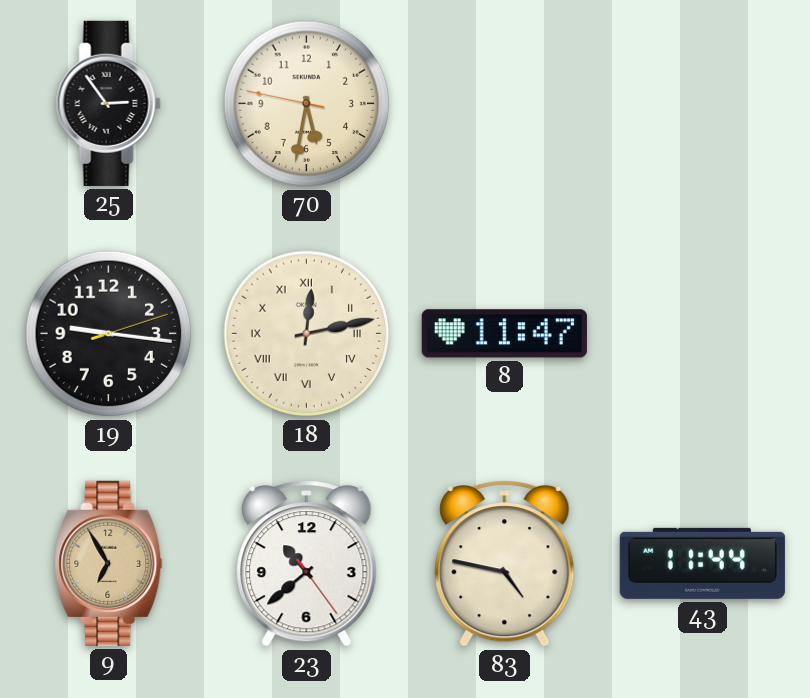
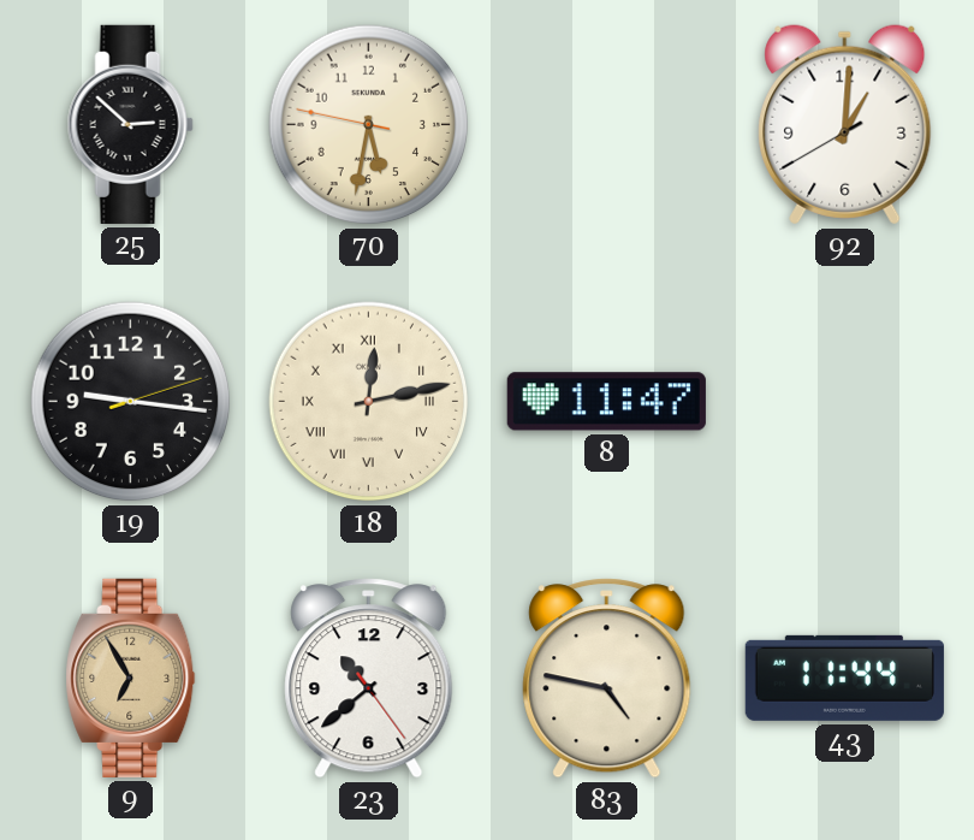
25: 2:54 -> 2:52
92: none -> 1:00
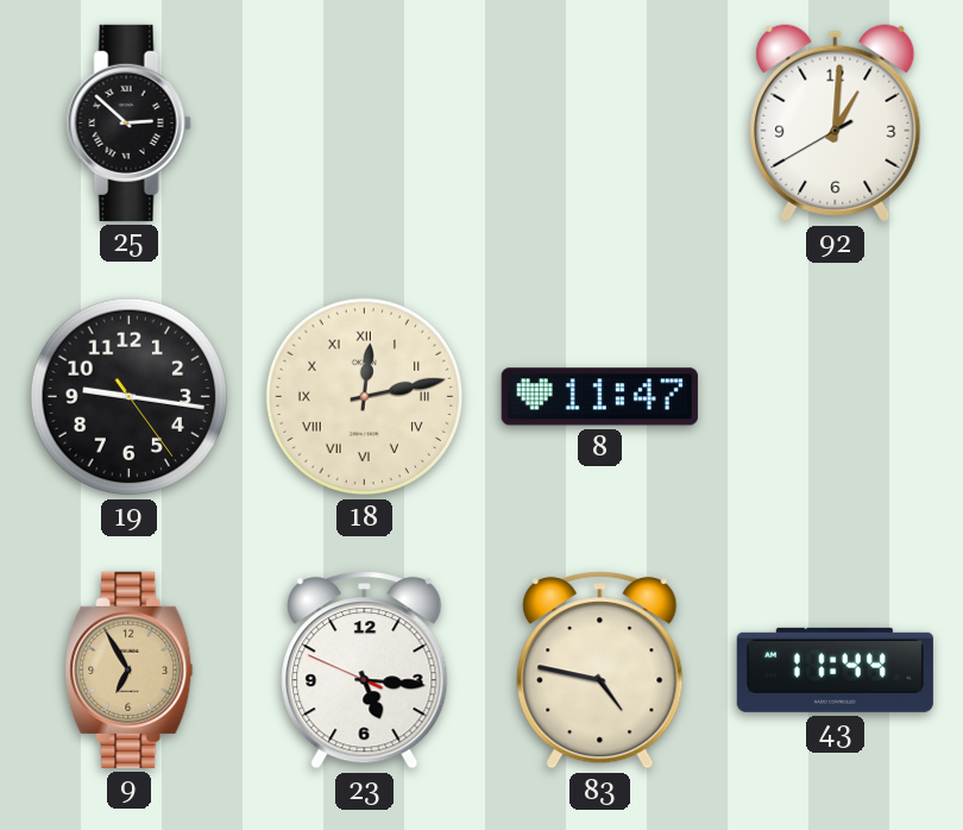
70: 5:31 -> none
19: 9:16:12 -> 9:16:24
23: 10:38 -> 5:15
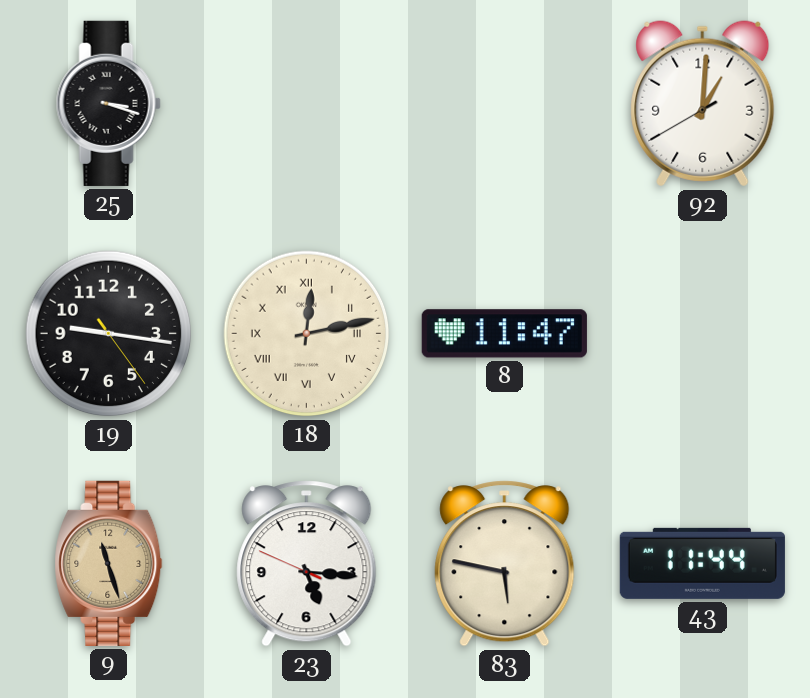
25: 2:52 -> 3:18
9: 6:55 -> 11:27
83: 4:47 -> 5:47
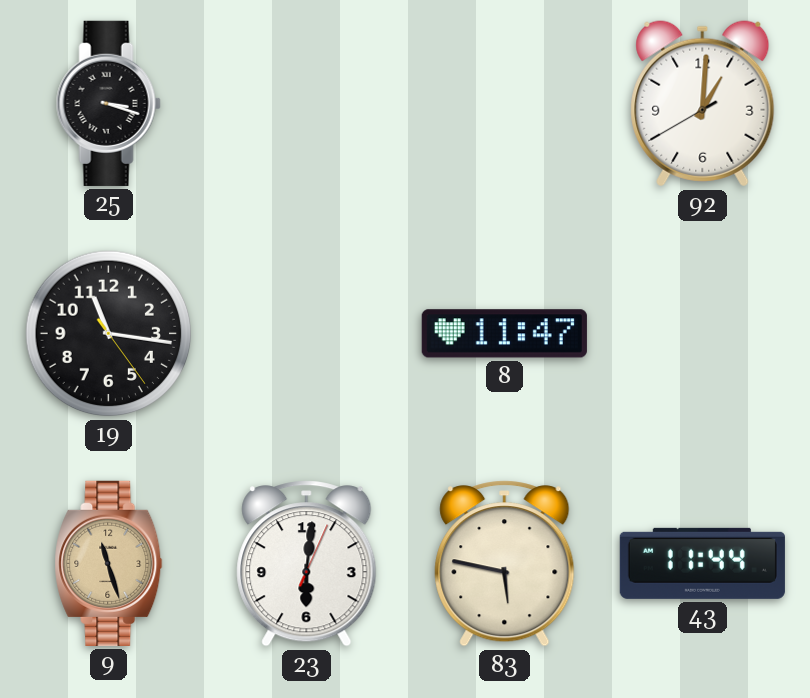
19: 9:16 -> 11:16
18: 12:13 -> none
23: 5:15 -> 6:01
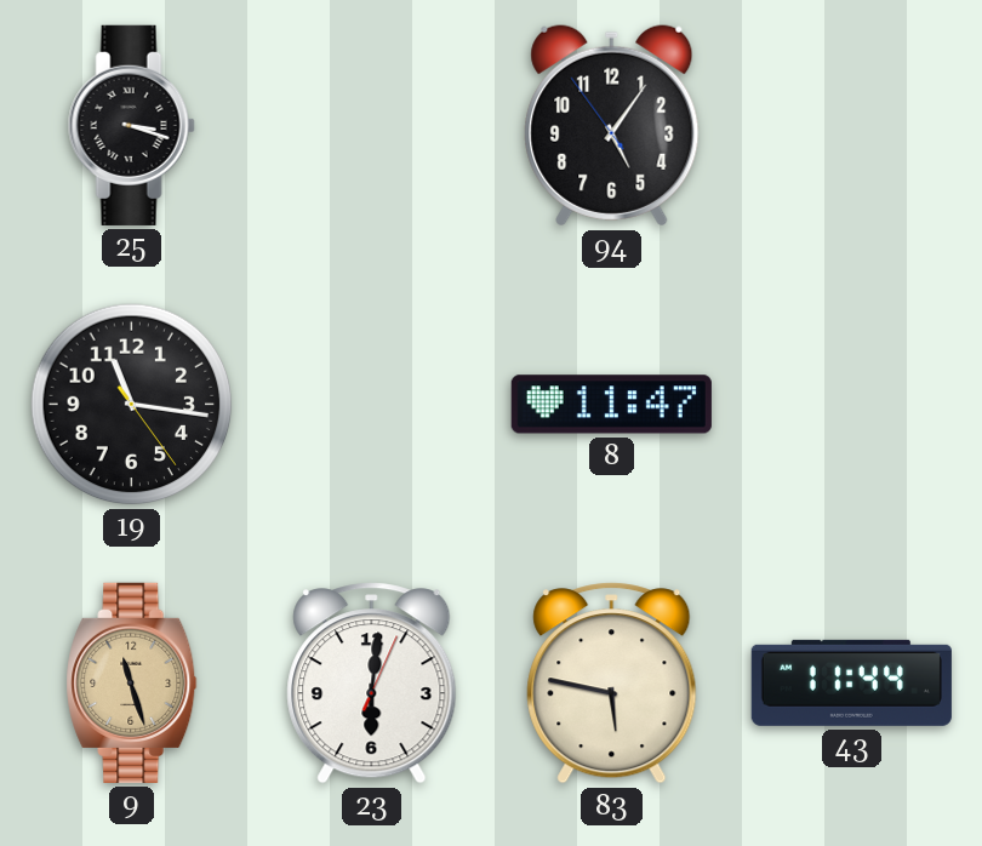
94: none -> 5:05
92: 1:00 -> none
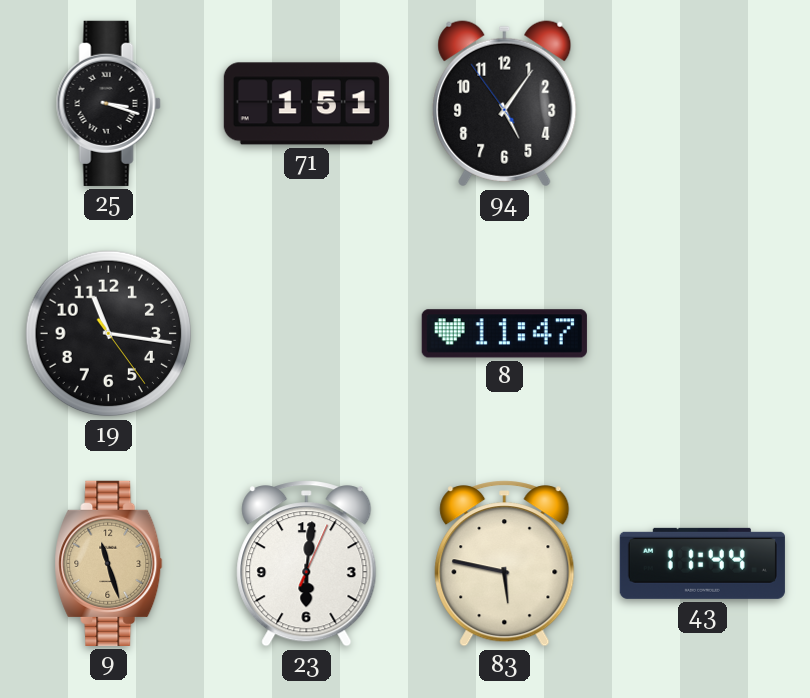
71: none -> 1:51
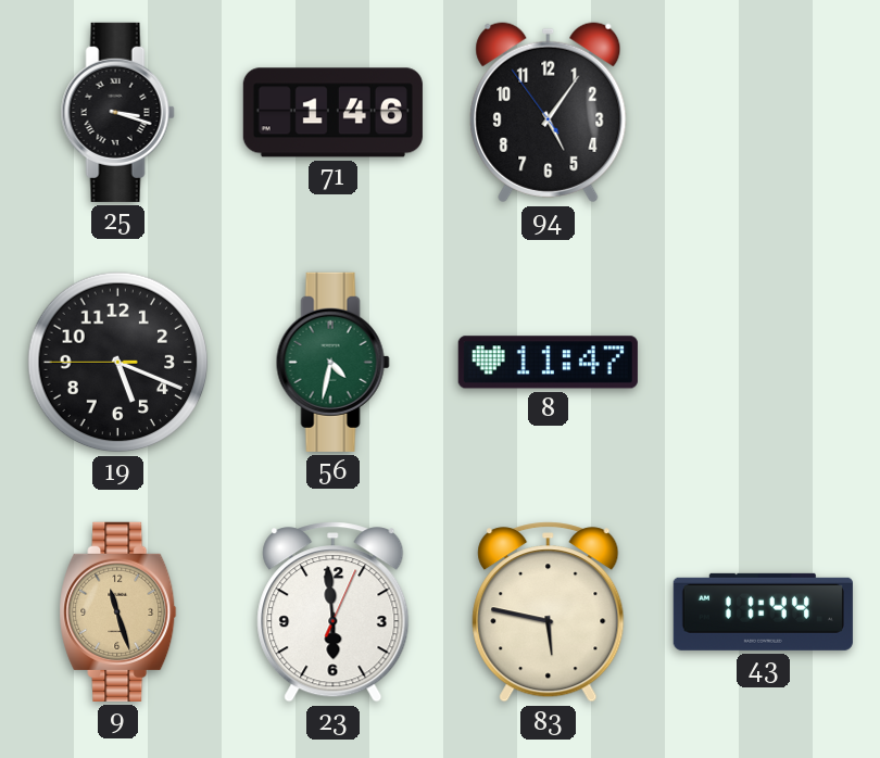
71: 1:51 -> 1:46
19: 11:16 -> 5:18
56: none -> 4:32
23: 6:01 -> 5:59
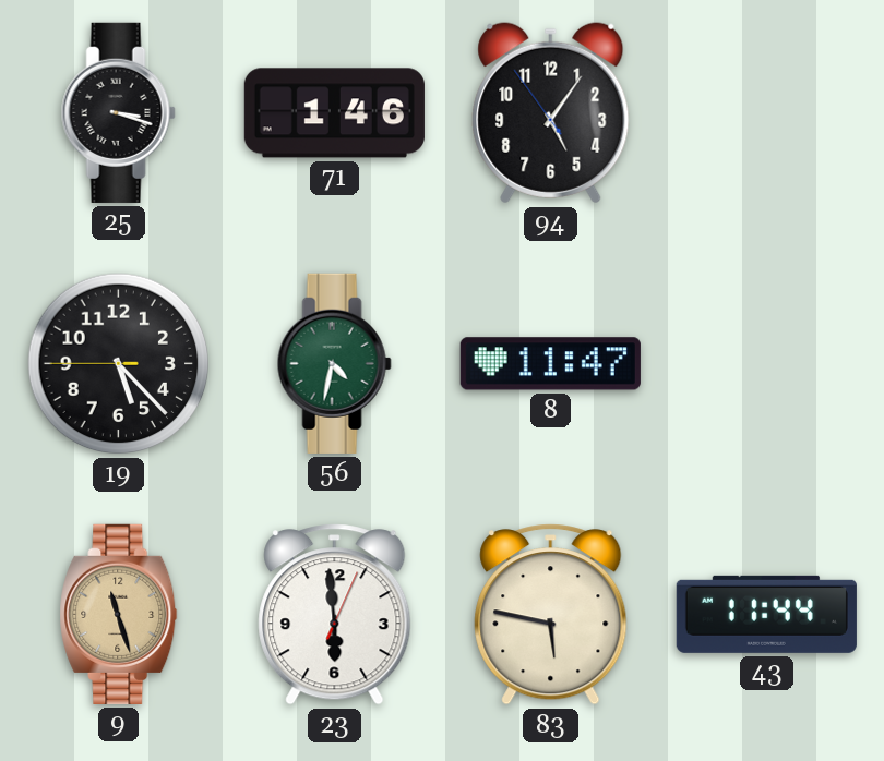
19: 5:18 -> 5:22
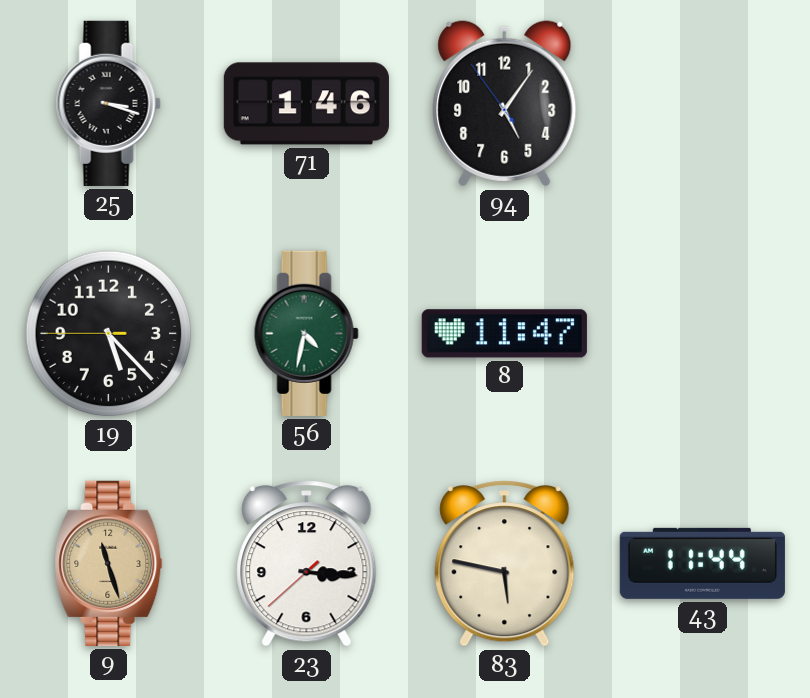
23: 5:59 -> 3:15
